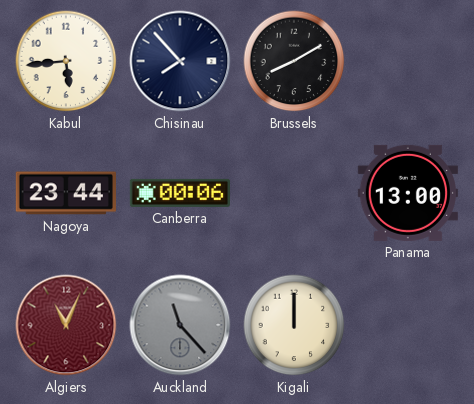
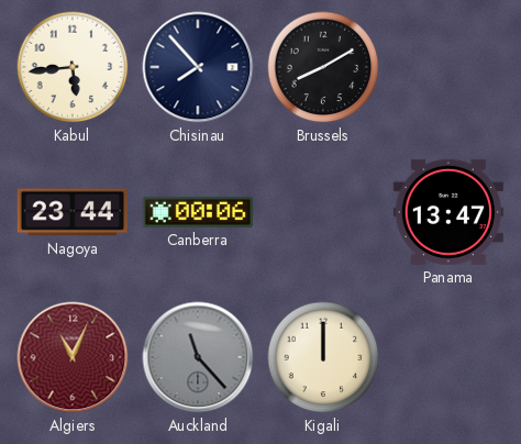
Panama: 13:00 -> 13:47
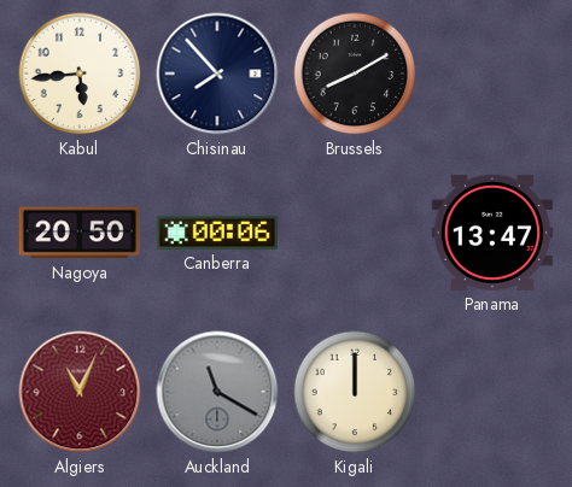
Nagoya: 23:44 -> 20:50
Auckland: 11:23 -> 11:20
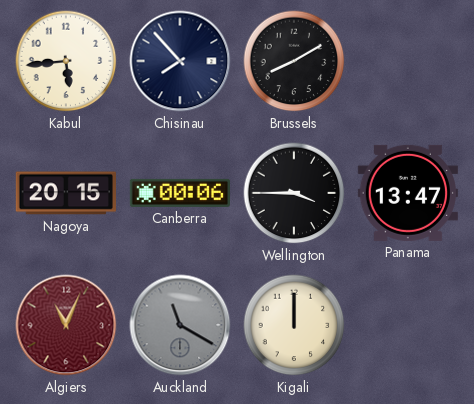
Nagoya: 20:50 -> 20:15
Wellington: none -> 3:45
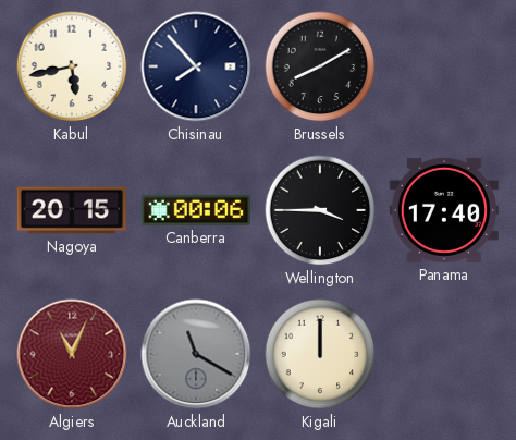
Kabul: 5:44 -> 5:43
Panama: 13:47 -> 17:40
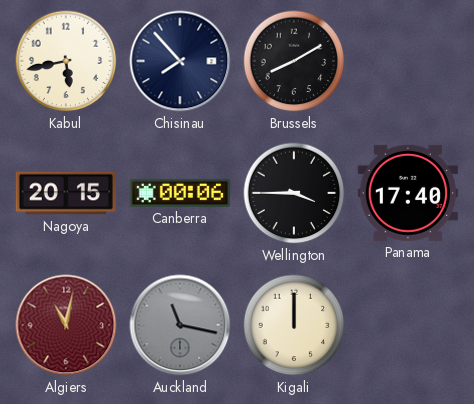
Algiers: 11:04 -> 11:02
Auckland: 11:20 -> 11:17
